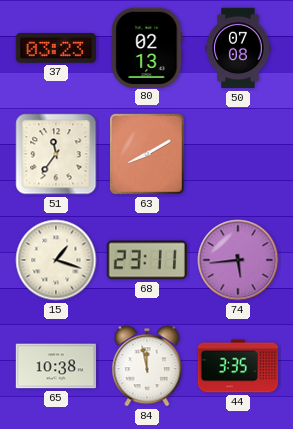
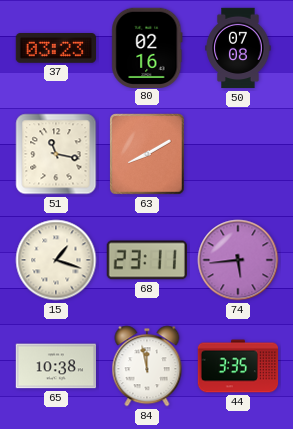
80: 02:13 -> 02:16
51: 11:36 -> 11:17
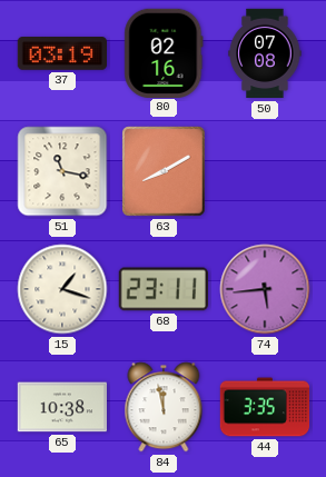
37: 03:23 -> 03:19
